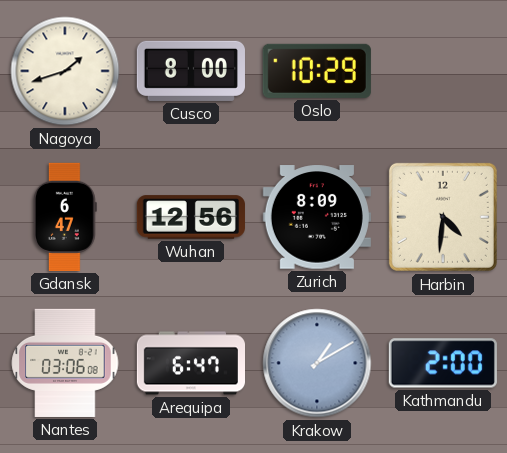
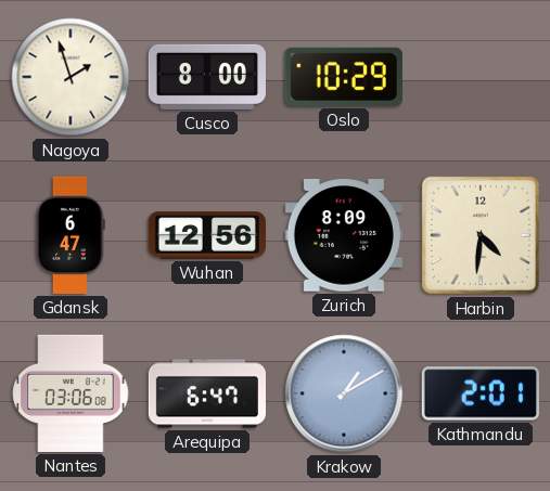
Nagoya: 1:42 -> 1:57
Kathmandu: 2:00 -> 2:01
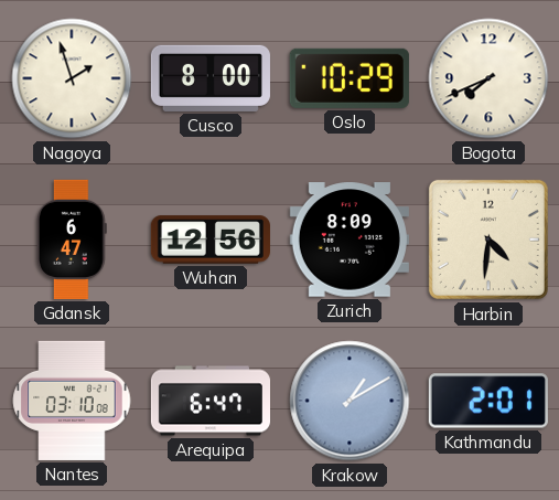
Bogota: none -> 7:41
Nantes: 03:06 -> 03:10
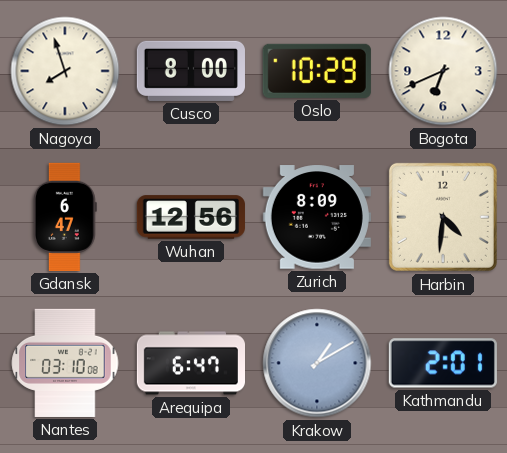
Nagoya: 1:57 -> 7:57
Bogota: 7:41 -> 6:41
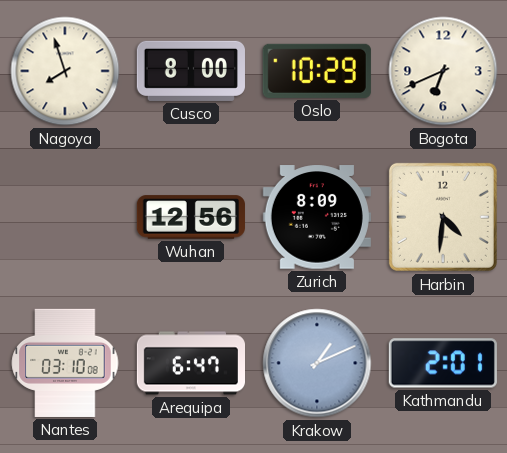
Gdansk: 6:47 -> none
Krakow: 1:10 -> 1:11
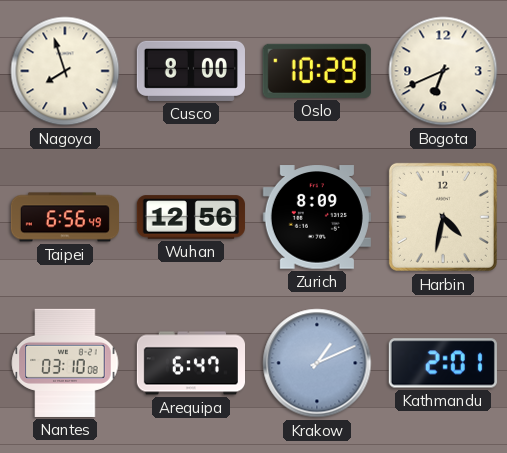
Taipei: none -> 6:56
Harbin: 4:31 -> 4:32
